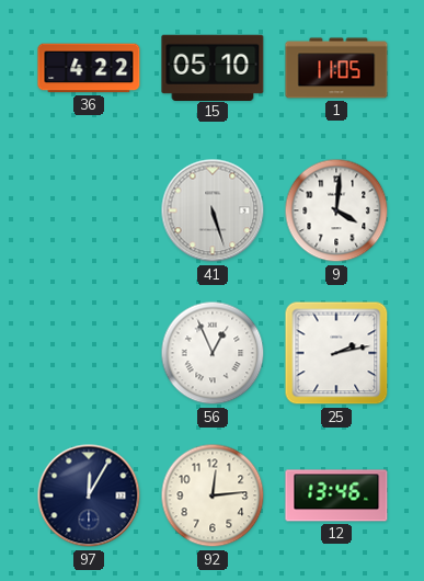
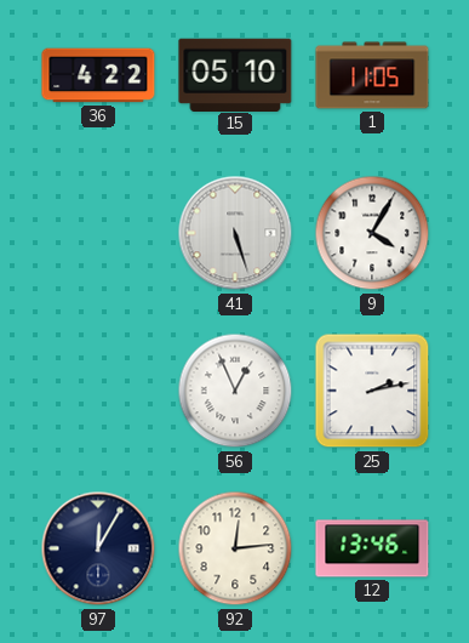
9: 4:01 -> 4:05
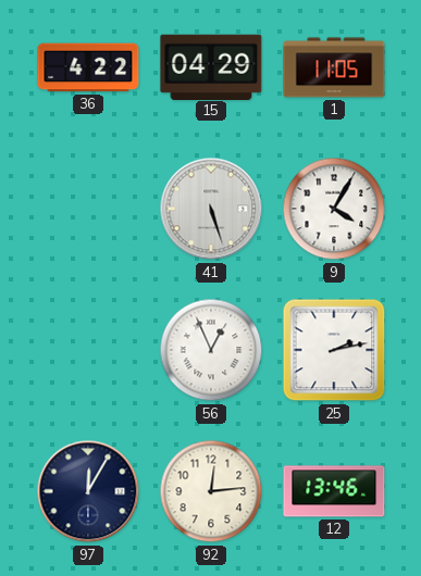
15: 05:10 -> 04:29
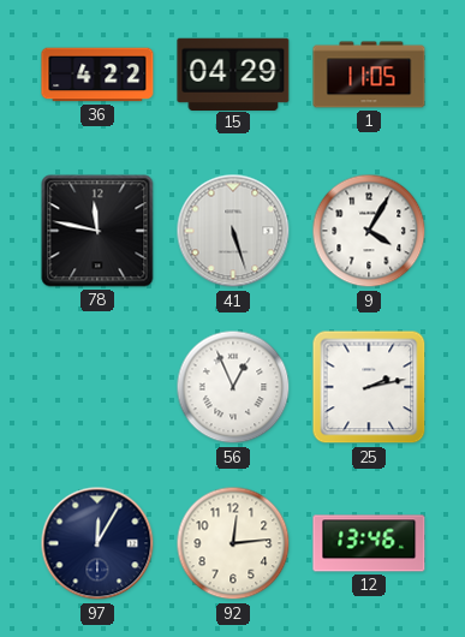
78: none -> 11:47
